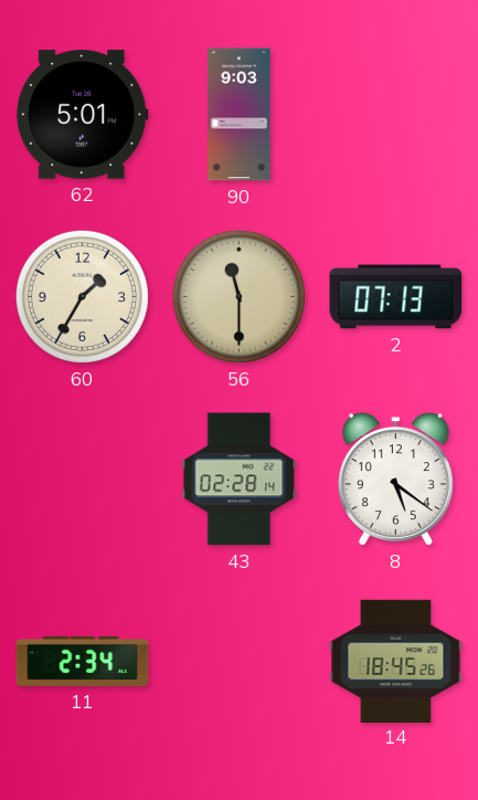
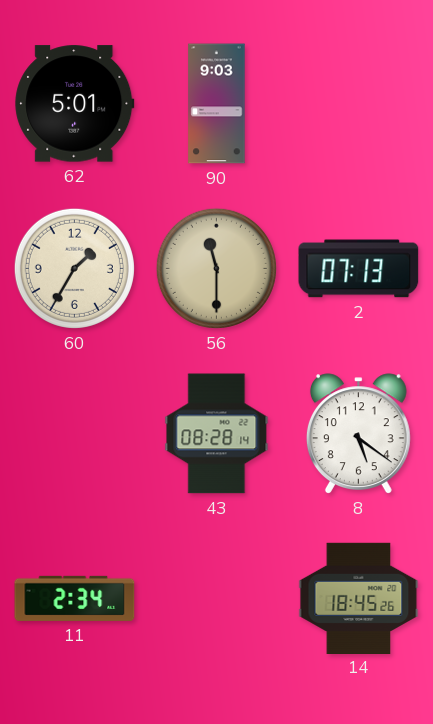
43: 02:28 -> 08:28
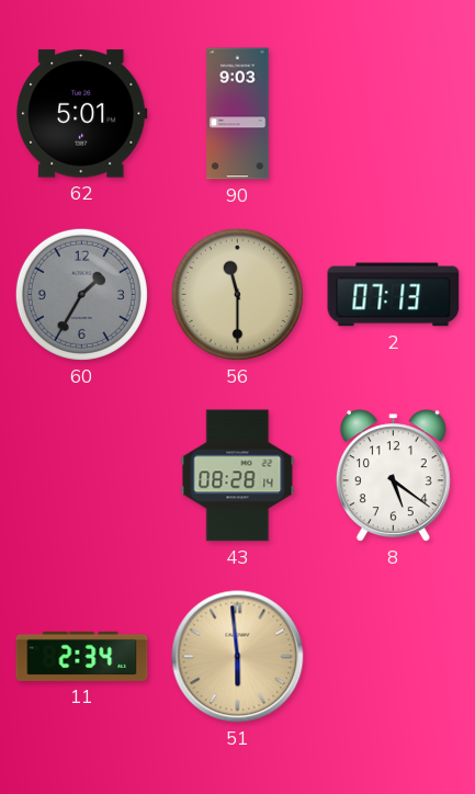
60 dial: cream -> grey
51: none -> 5:59
14: 18:45 -> none
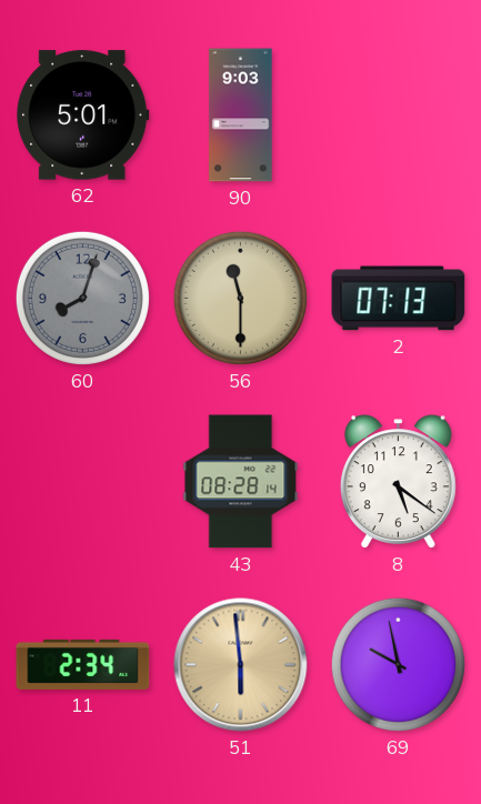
60: 1:35 -> 8:03
69: none -> 9:58
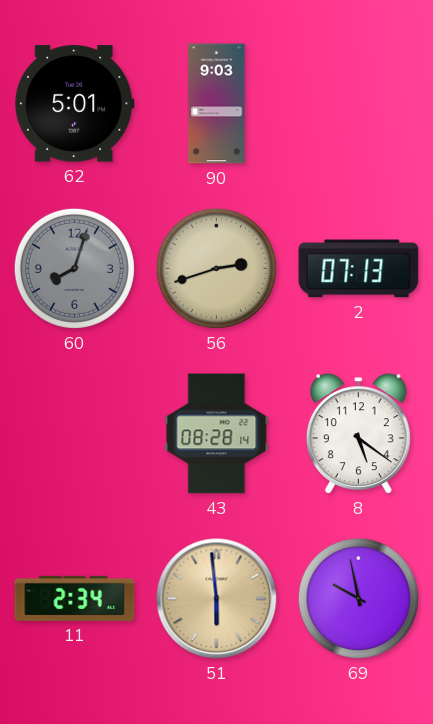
56: 11:30 -> 2:42
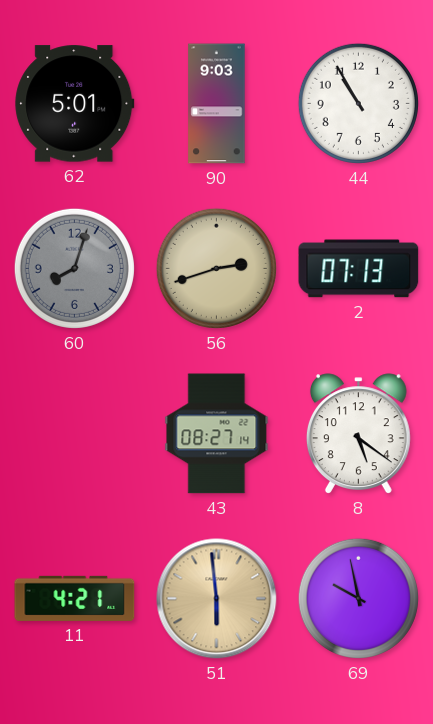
44: none -> 10:55
43: 08:28 -> 08:27
11: 2:34 -> 4:21
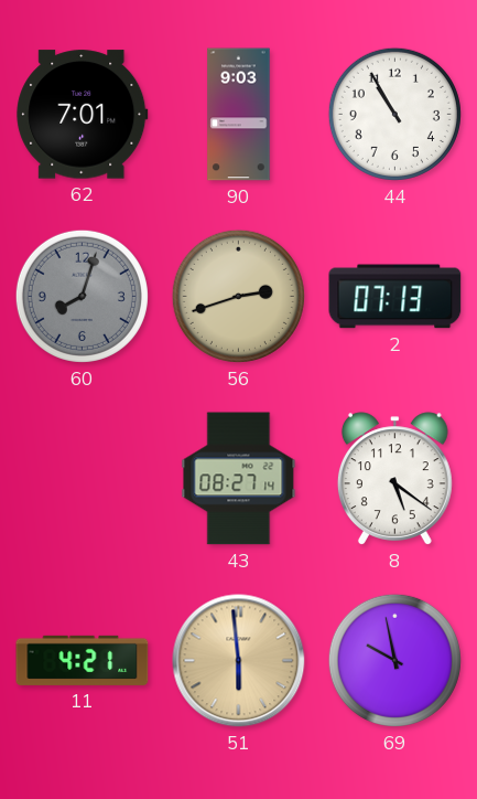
62: 5:01 -> 7:01
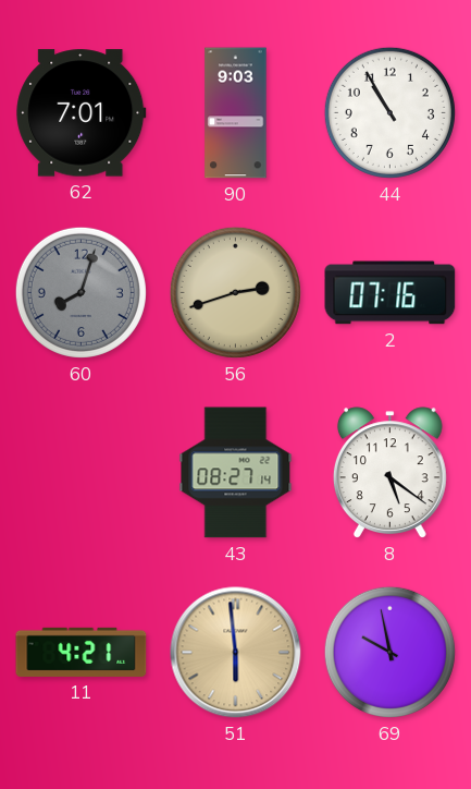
2: 07:13 -> 07:16
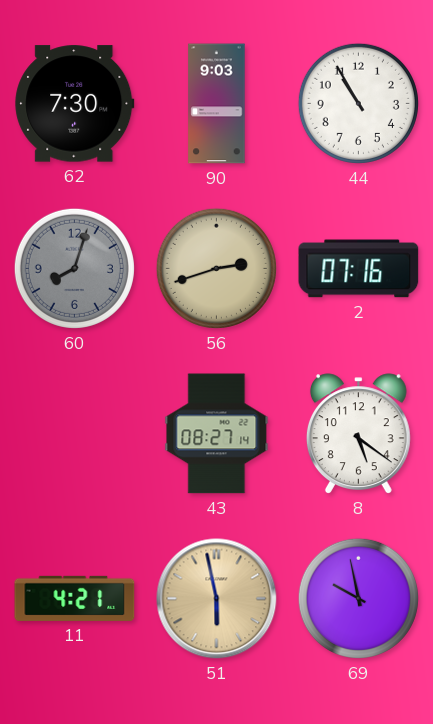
62: 7:01 -> 7:30
51: 5:59 -> 5:58
